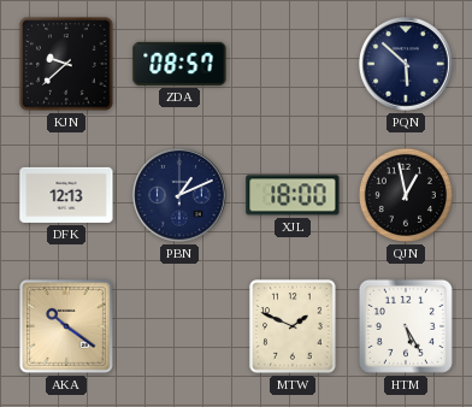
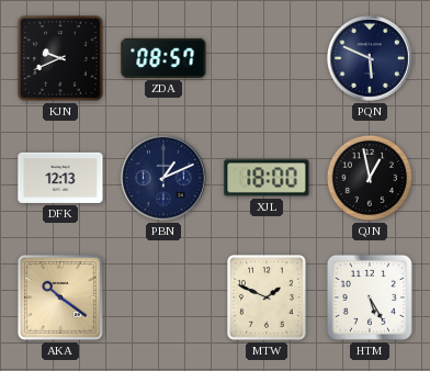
KJN: 9:38 -> 9:41
PQN: 5:52 -> 5:49
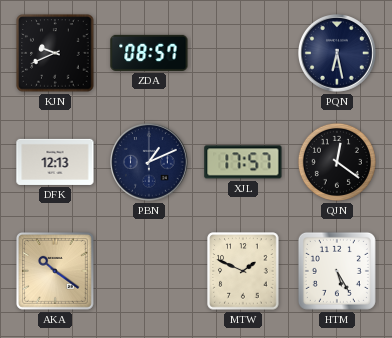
PQN: 5:49 -> 6:28
XJL: 18:00 -> 17:57
QJN: 12:58 -> 12:21
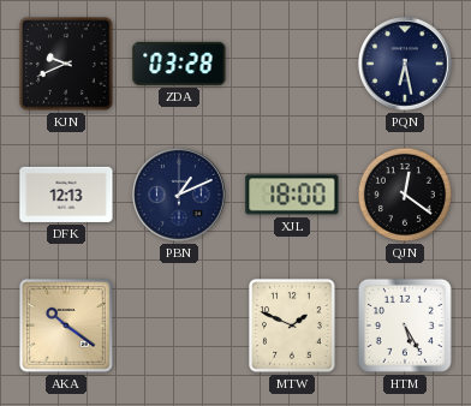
ZDA: 08:57 -> 03:28
XJL: 17:57 -> 18:00
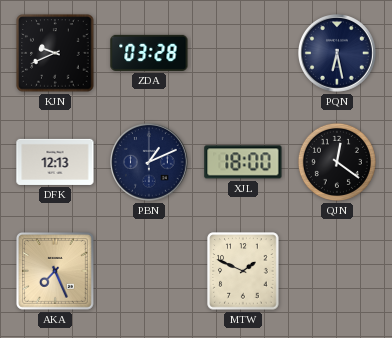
AKA: 10:21 -> 7:26
HTM: 5:25 -> none
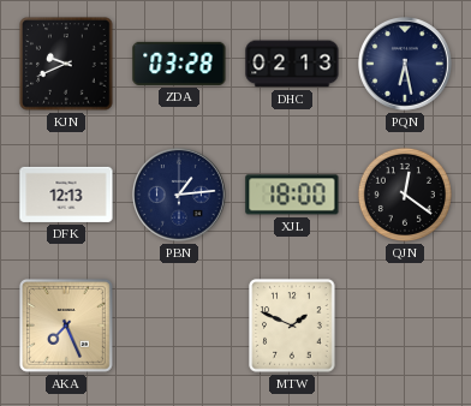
DHC: none -> 02:13
PBN: 1:11 -> 1:14
